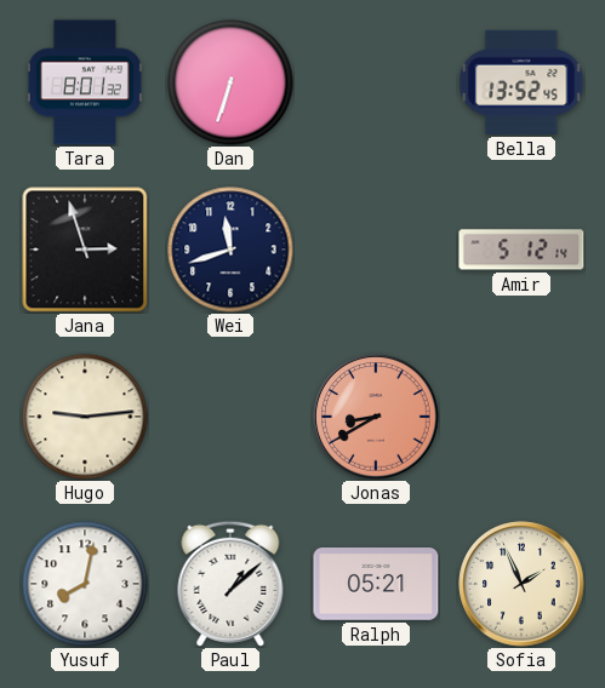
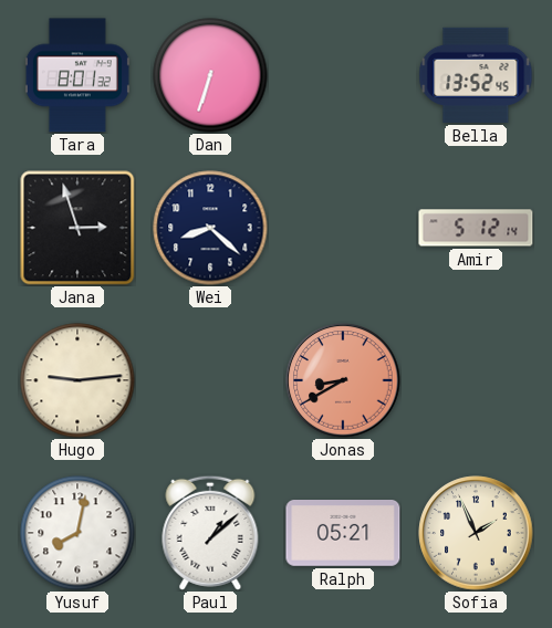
Wei: 11:42 -> 8:22
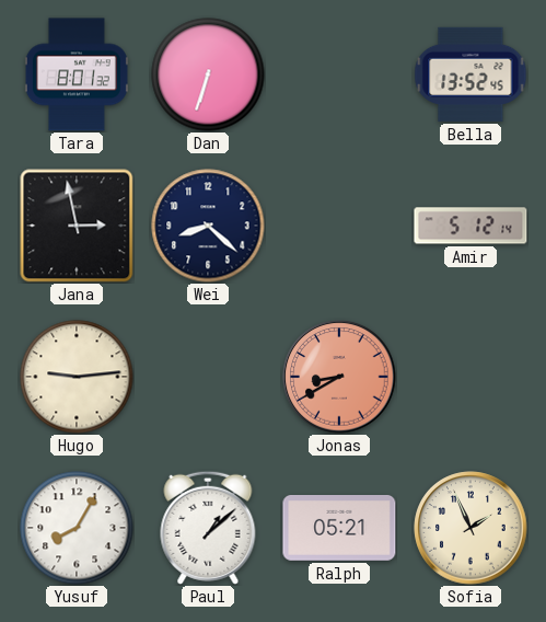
Jana: 2:57 -> 2:58
Yusuf: 8:02 -> 8:05
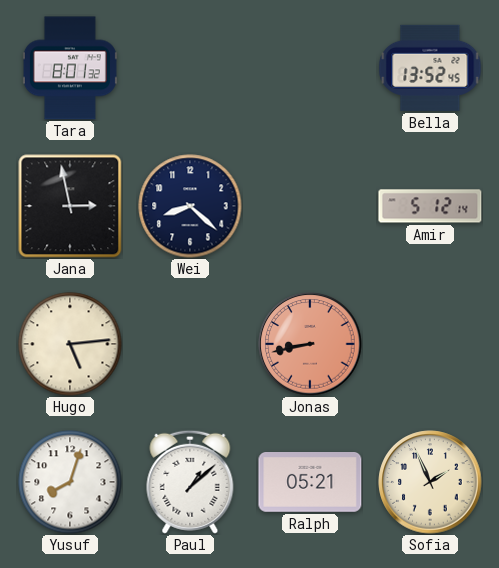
Dan: 6:33 -> none
Hugo: 9:14 -> 5:14
Jonas: 8:40 -> 8:43
Yusuf: 8:05 -> 8:03
